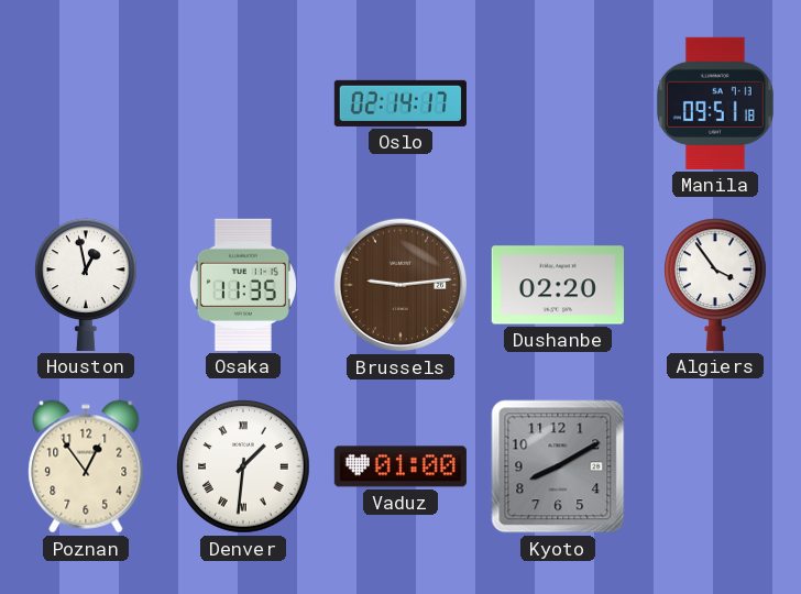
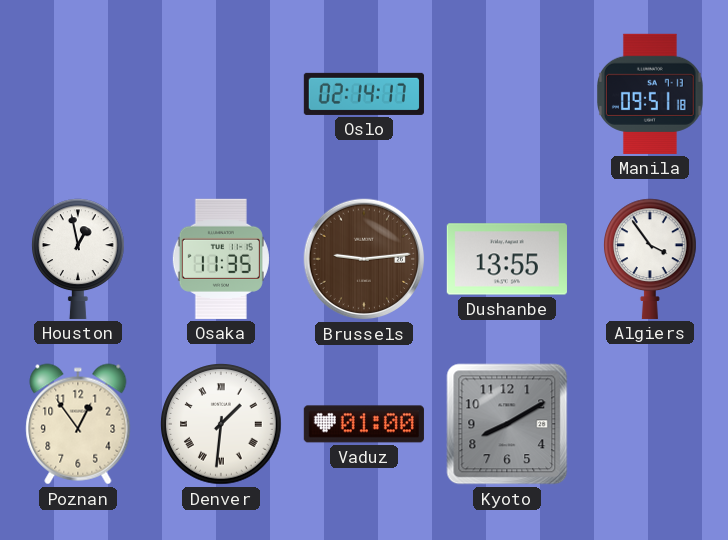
Dushanbe: 02:20 -> 13:55
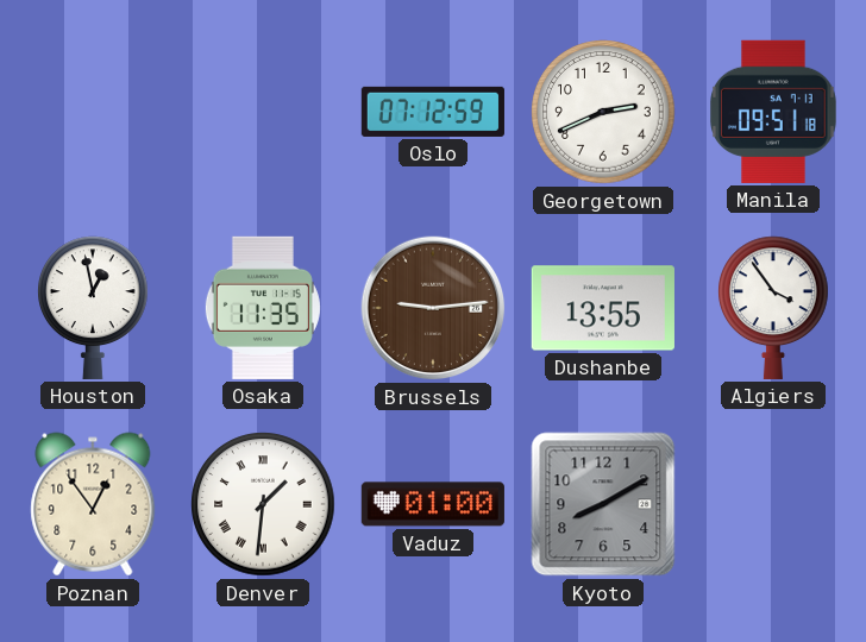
Oslo: 02:14 -> 07:12
Georgetown: none -> 2:41
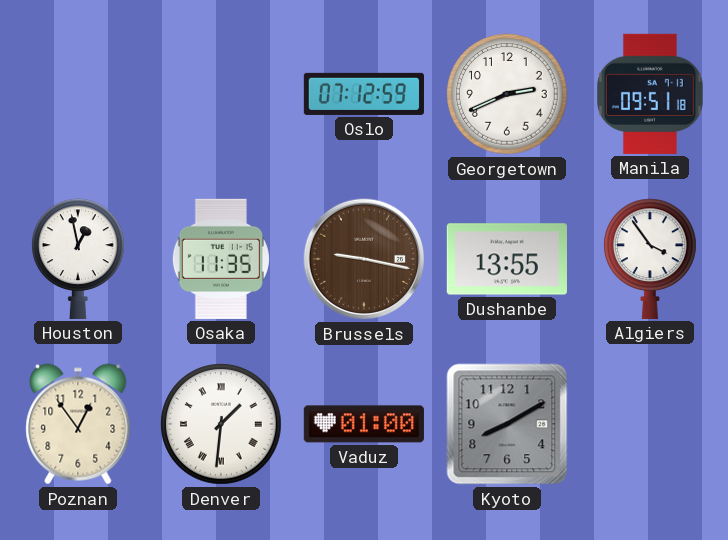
Brussels: 9:14 -> 9:17
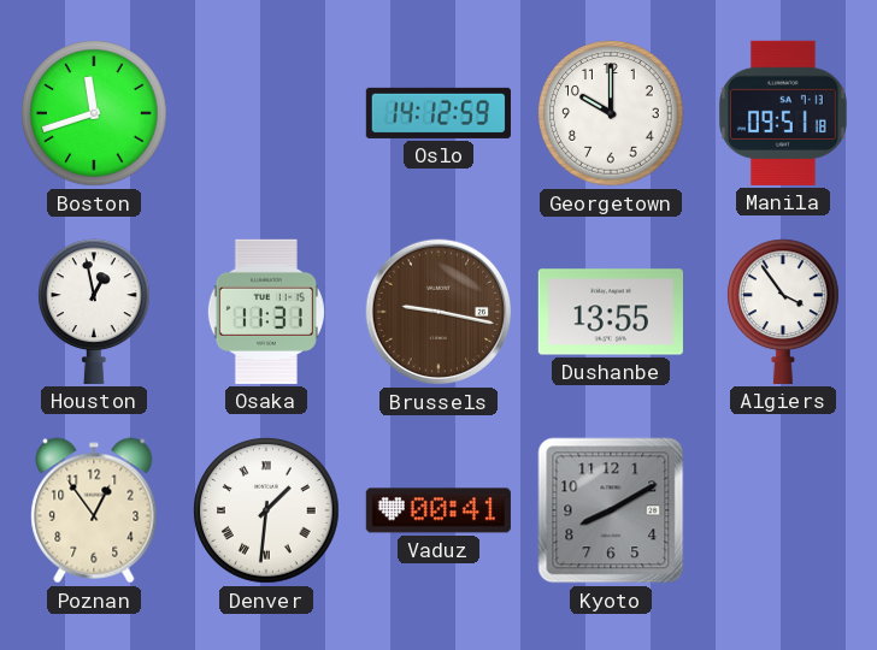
Boston: none -> 11:42
Oslo: 07:12 -> 14:12
Georgetown: 2:41 -> 10:00
Osaka: 11:35 -> 11:31
Vaduz: 01:00 -> 00:41
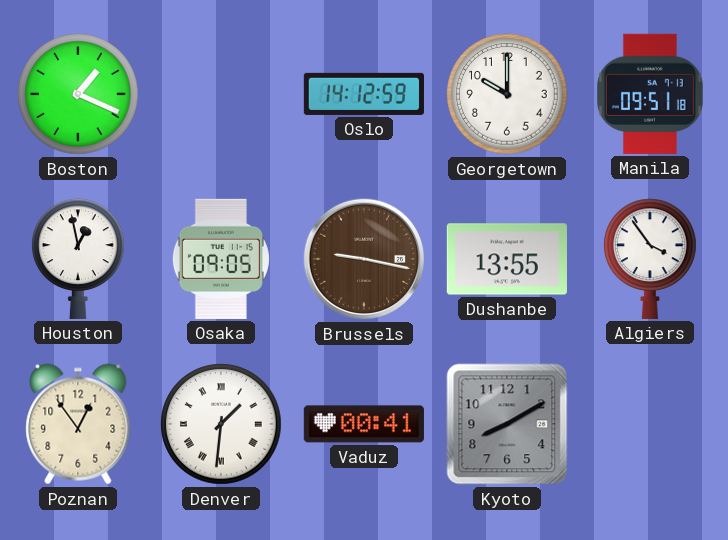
Boston: 11:42 -> 1:19
Osaka: 11:31 -> 09:05
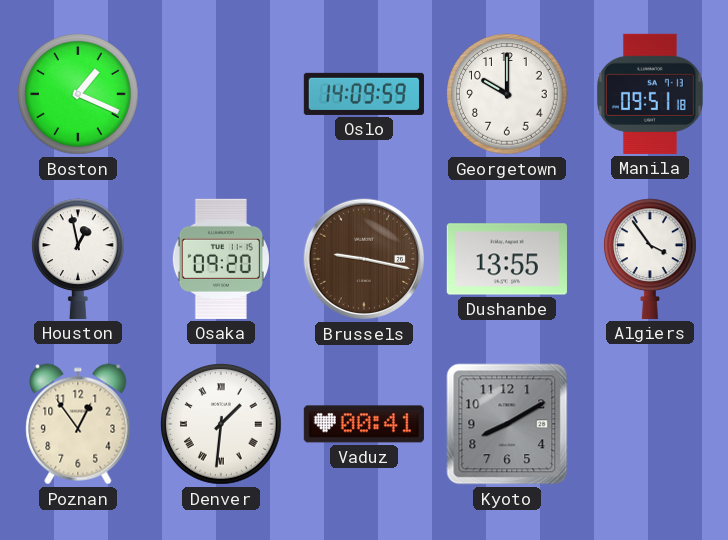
Oslo: 14:12 -> 14:09
Osaka: 09:05 -> 09:20
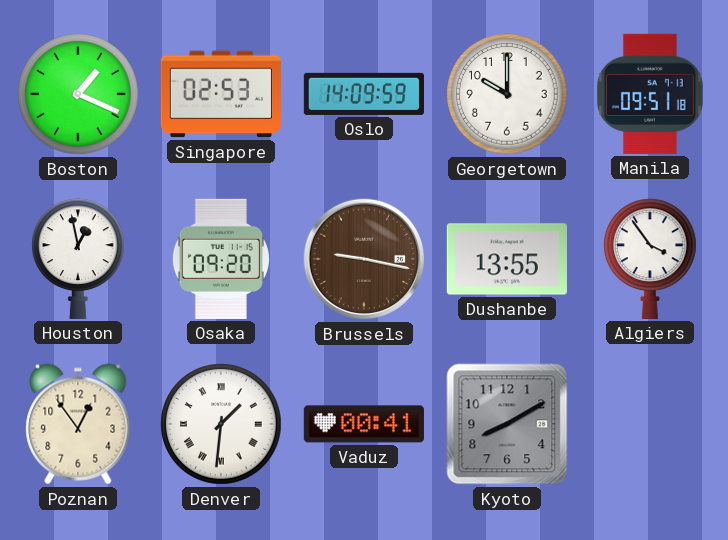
Singapore: none -> 02:53
